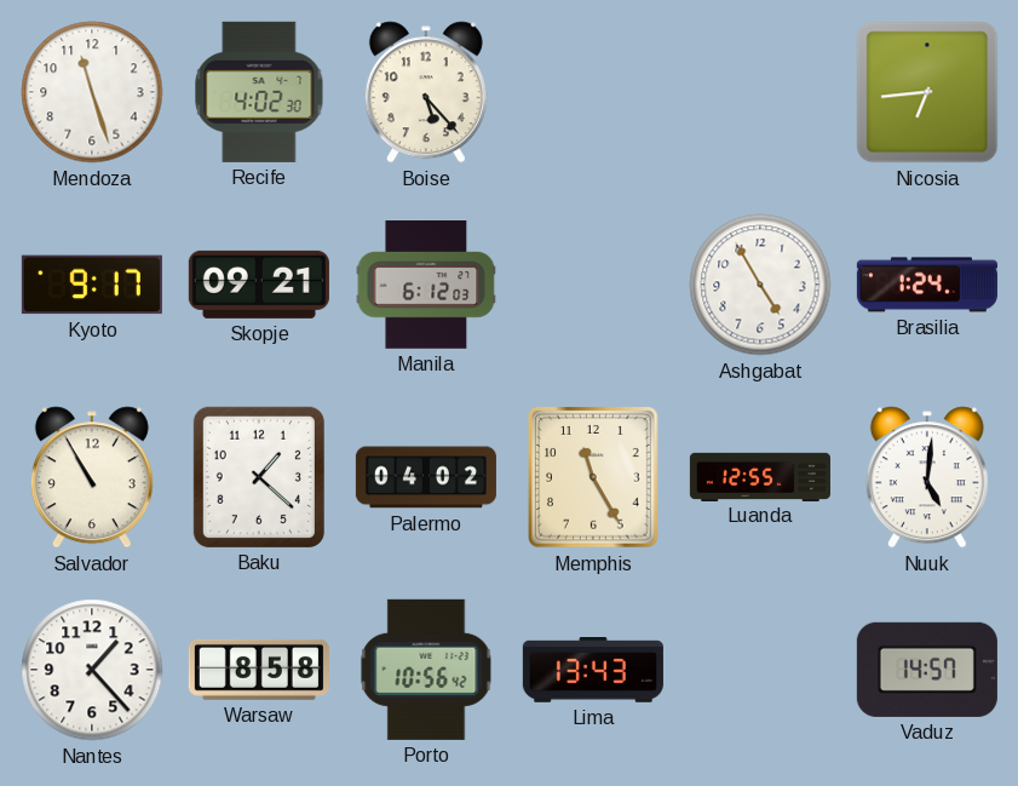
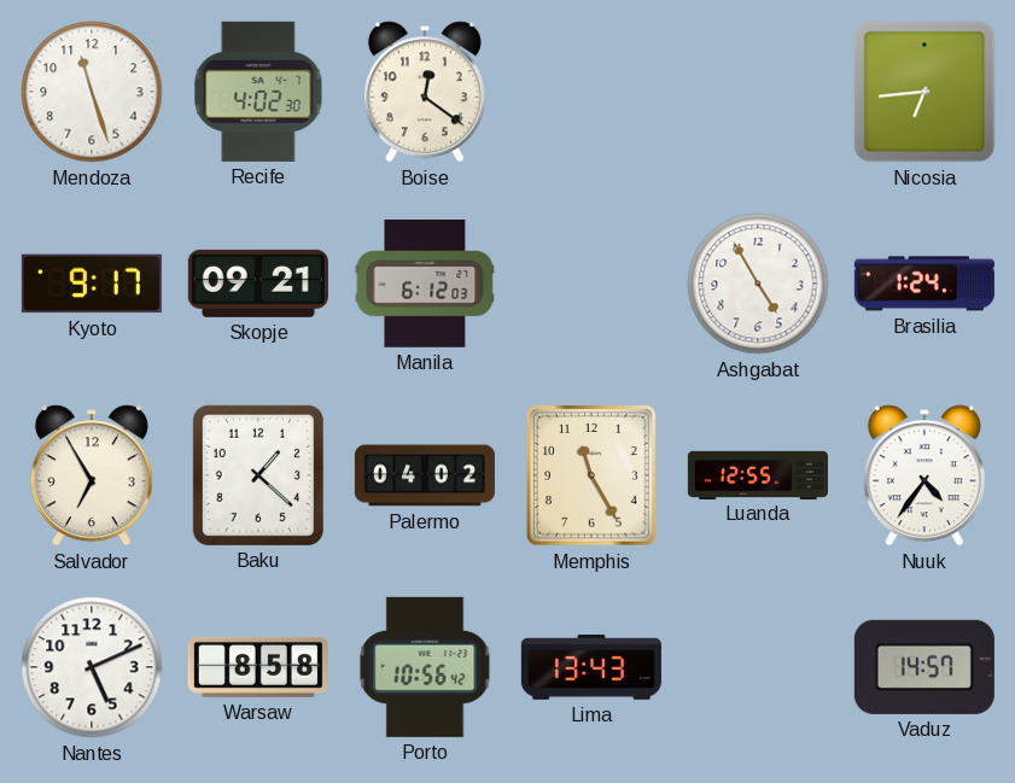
Boise: 5:23 -> 12:21
Salvador: 10:55 -> 6:55
Nuuk: 5:01 -> 4:36
Nantes: 1:23 -> 5:11
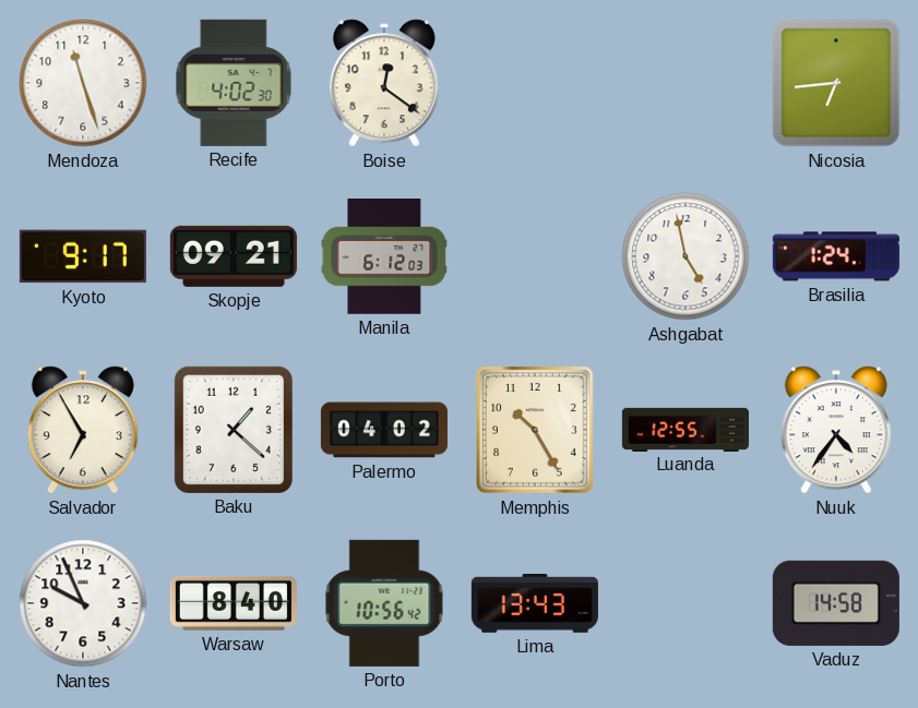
Ashgabat: 4:55 -> 4:58
Memphis: 11:25 -> 10:25
Nantes: 5:11 -> 9:56
Warsaw: 8:58 -> 8:40
Vaduz: 14:57 -> 14:58
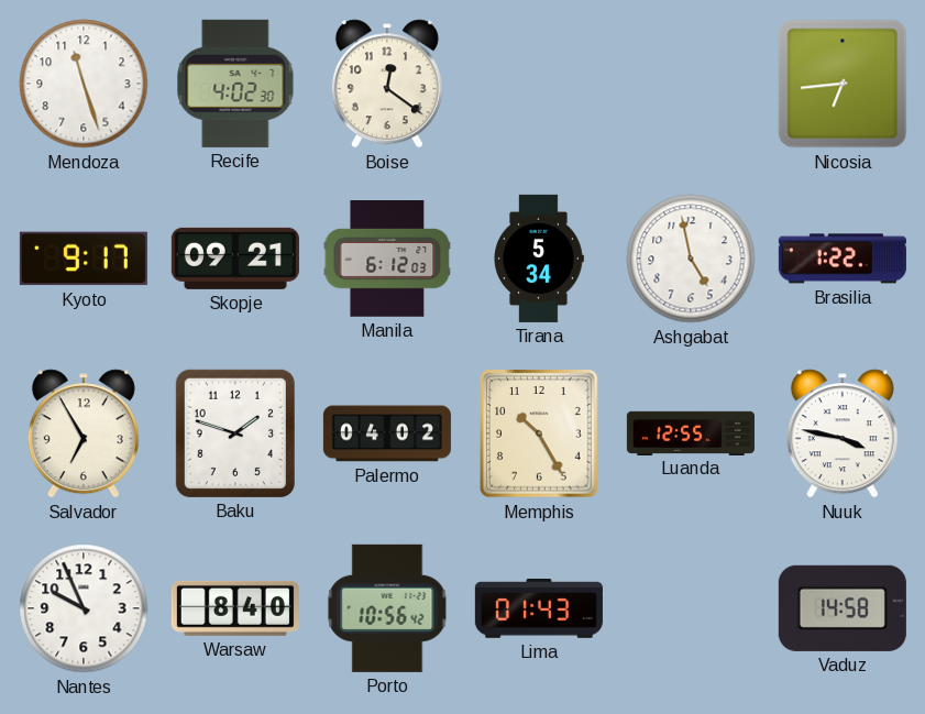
Tirana: none -> 5:34
Brasilia: 1:24 -> 1:22
Baku: 1:22 -> 1:48
Nuuk: 4:36 -> 3:47
Lima: 13:43 -> 01:43
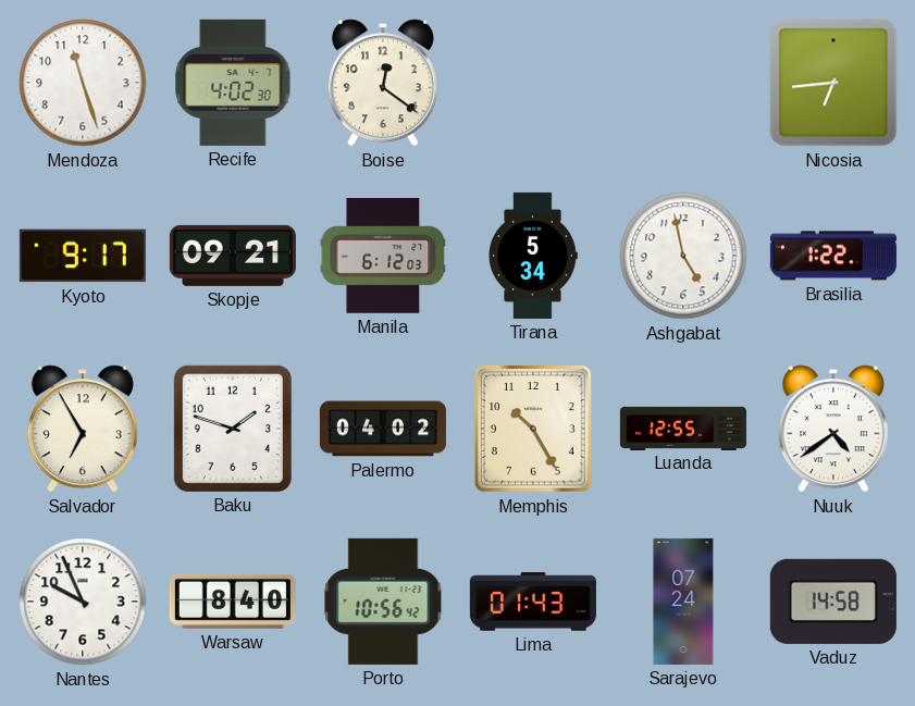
Nuuk: 3:47 -> 4:39
Sarajevo: none -> 07:24
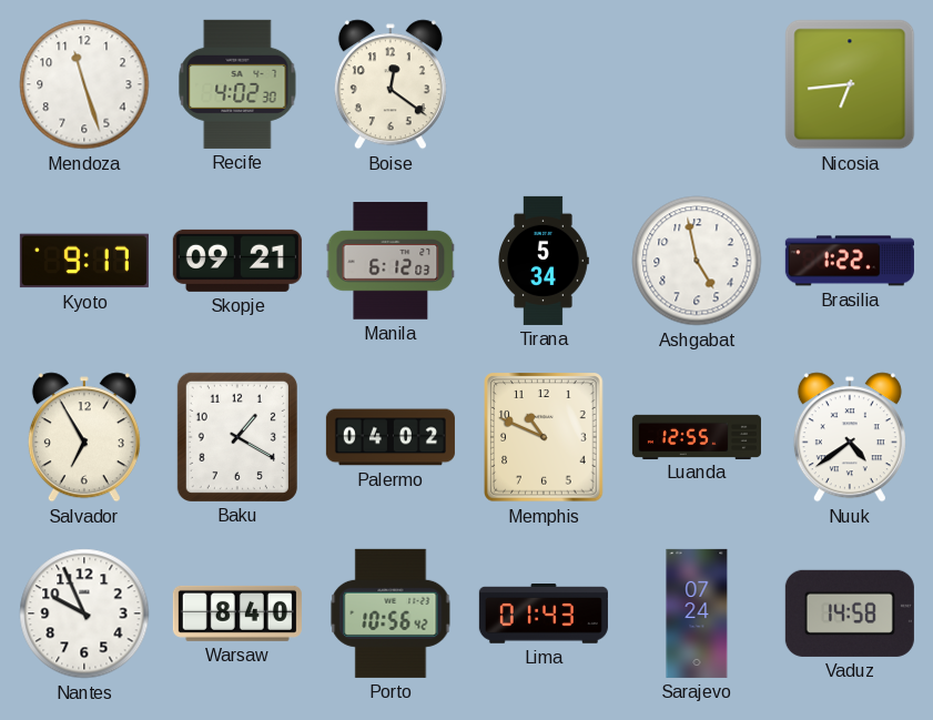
Baku: 1:48 -> 1:20
Memphis: 10:25 -> 10:49
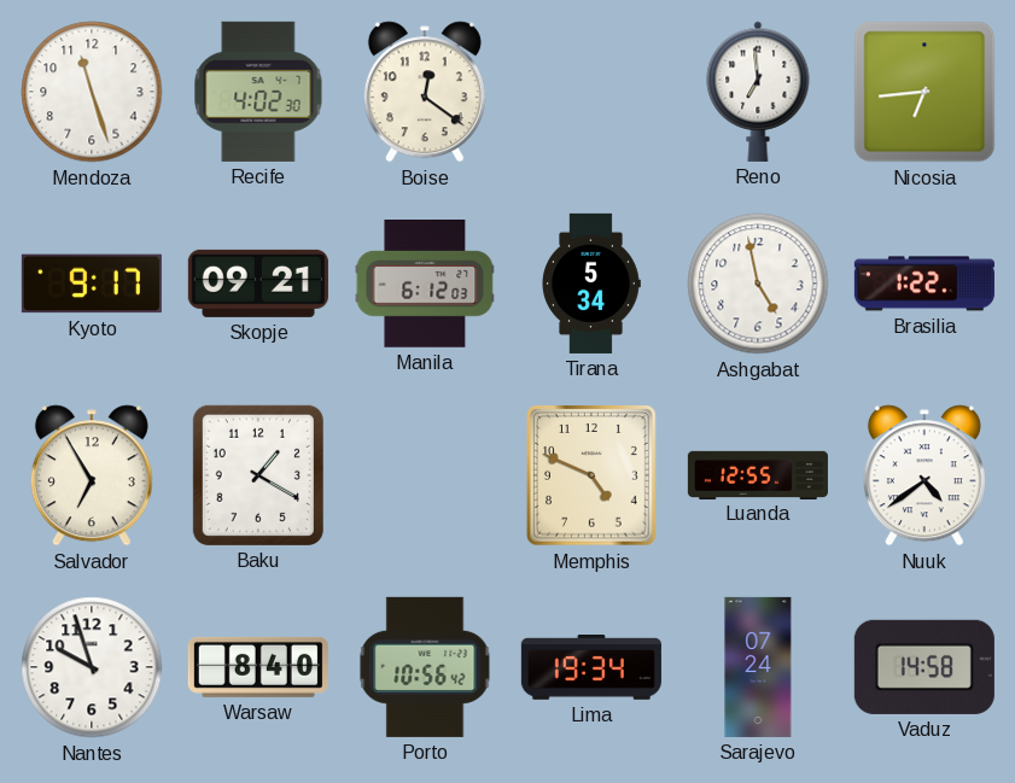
Reno: none -> 6:59
Palermo: 04:02 -> none
Memphis: 10:49 -> 4:49
Nantes: 9:56 -> 9:57
Lima: 01:43 -> 19:34
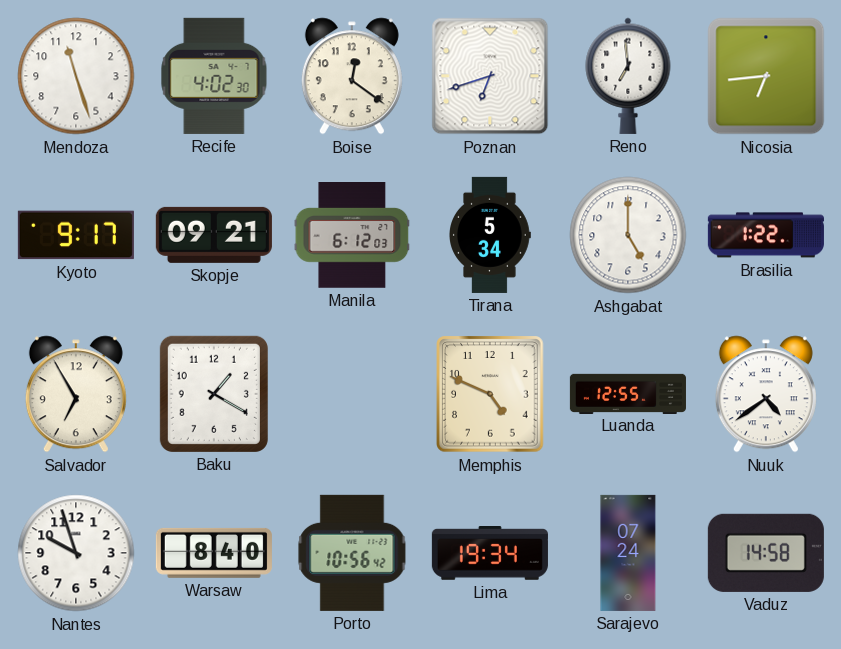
Poznan: none -> 6:42
Ashgabat: 4:58 -> 5:00
